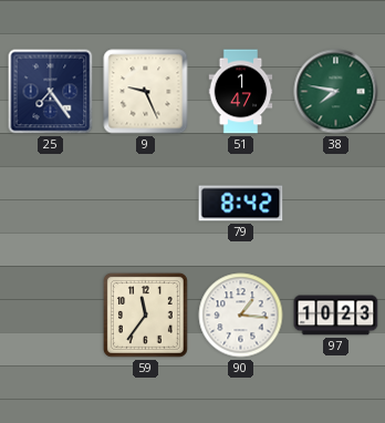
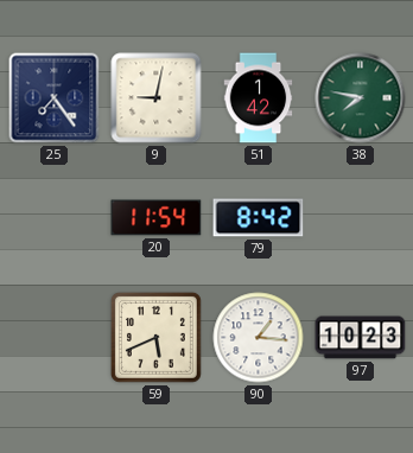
9: 9:26 -> 9:02
51: 1:47 -> 1:42
20: none -> 11:54
59: 11:36 -> 5:41
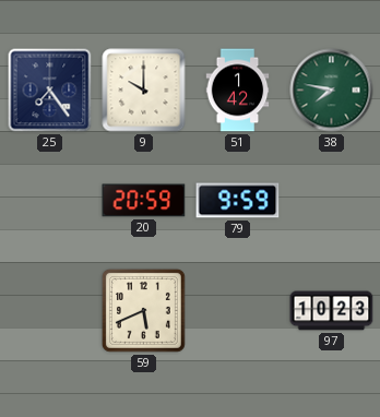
9: 9:02 -> 10:00
20: 11:54 -> 20:59
79: 8:42 -> 9:59
90: 1:16 -> none
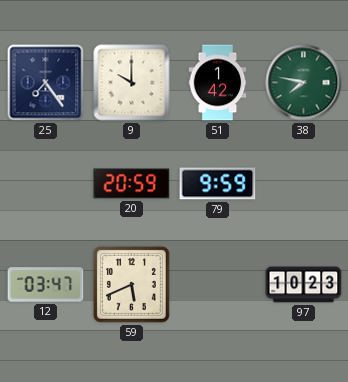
12: none -> 03:47
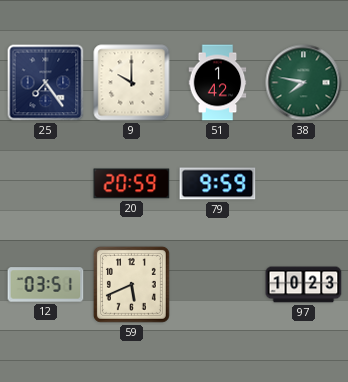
12: 03:47 -> 03:51
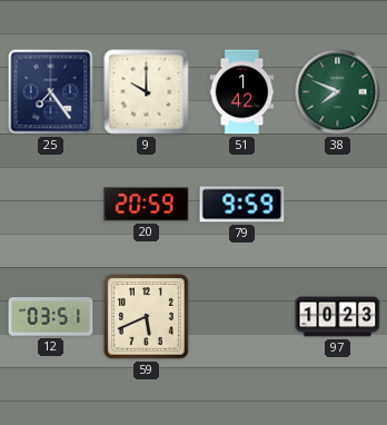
38: 7:47 -> 7:49
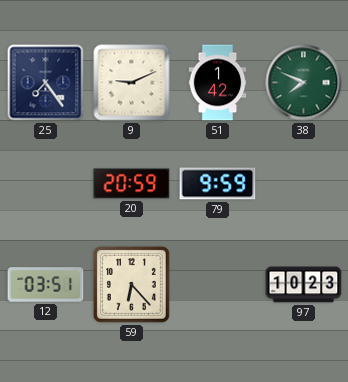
9: 10:00 -> 9:11
59: 5:41 -> 6:23
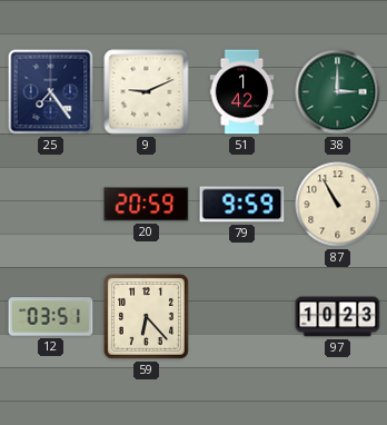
38: 7:49 -> 3:00
87: none -> 10:55
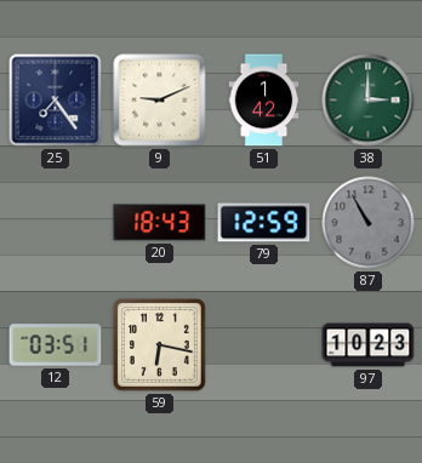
20: 20:59 -> 18:43
79: 9:59 -> 12:59
87 dial: cream -> grey
59: 6:23 -> 6:17
